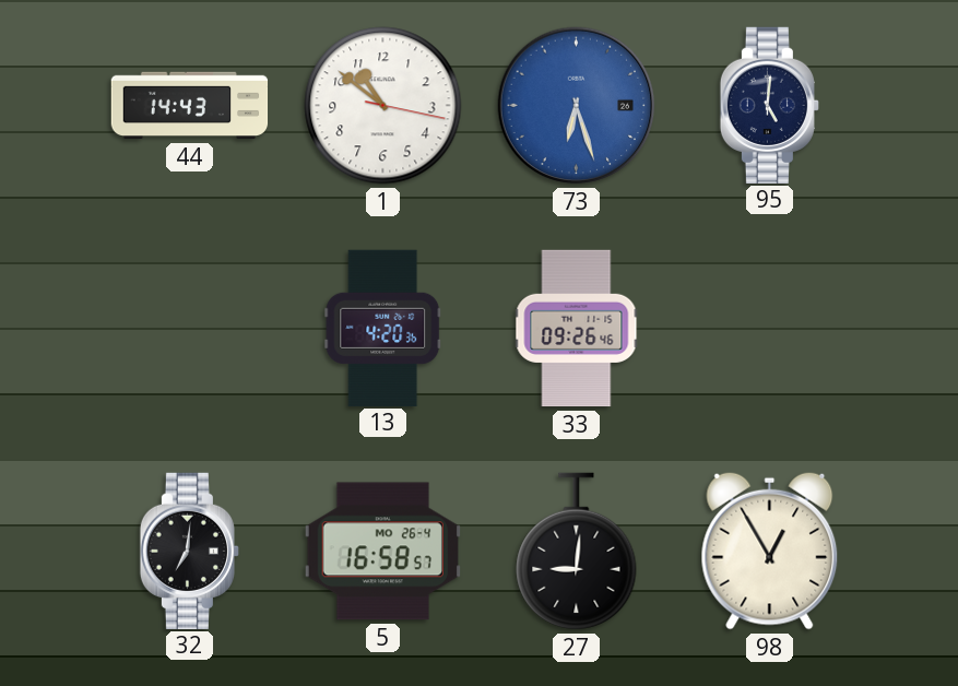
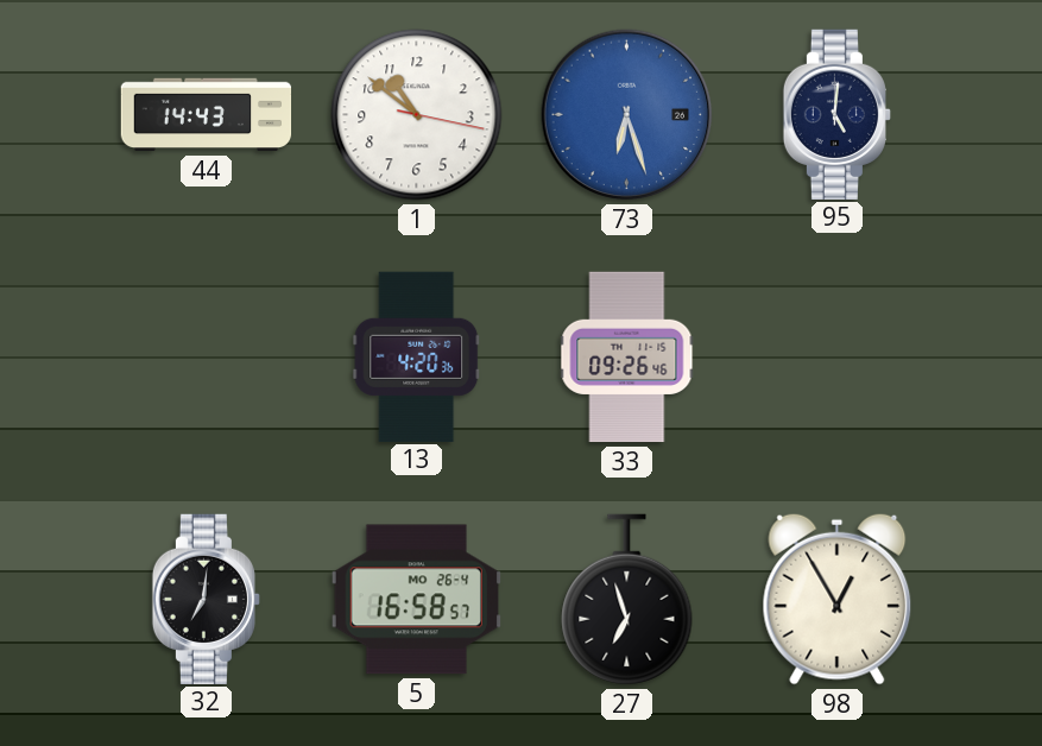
27: 9:01 -> 6:57
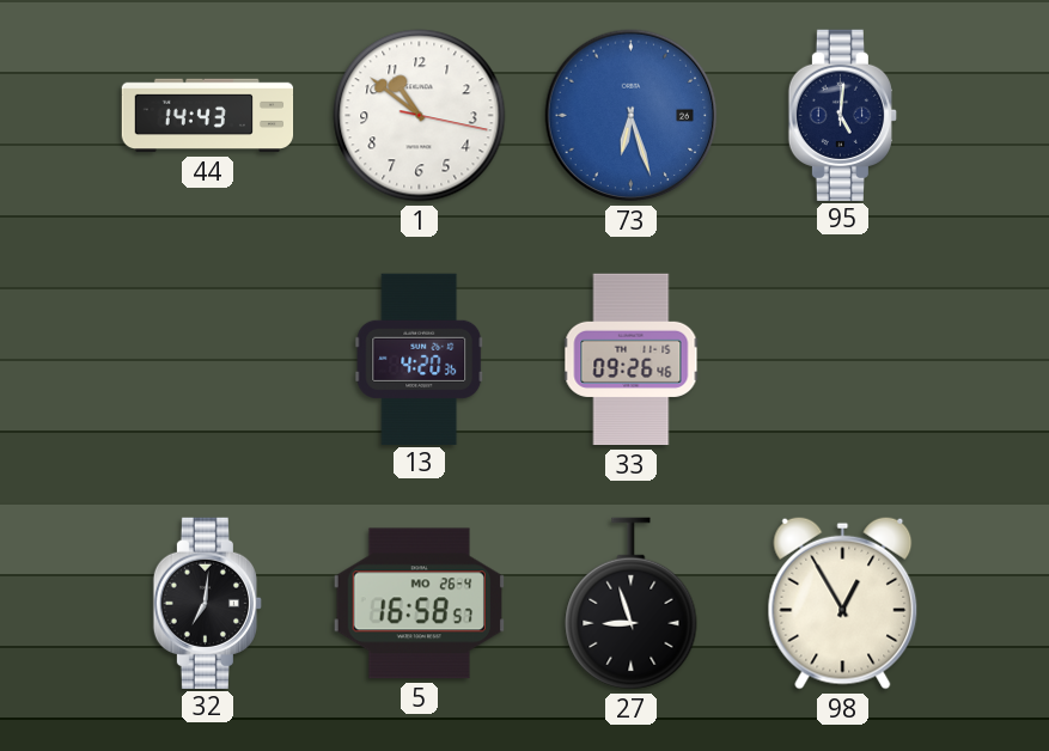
27: 6:57 -> 8:57
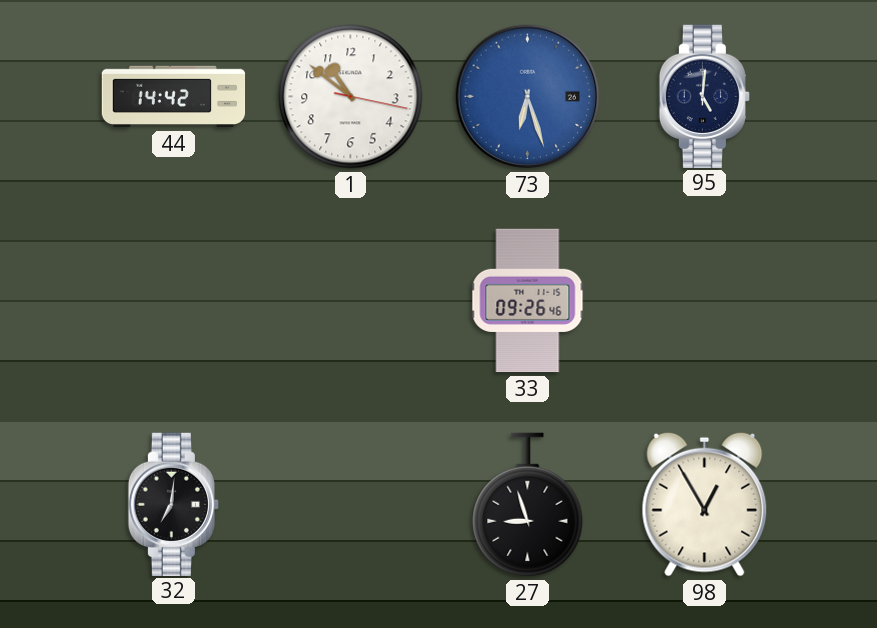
44: 14:43 -> 14:42
13: 4:20 -> none
5: 16:58 -> none
